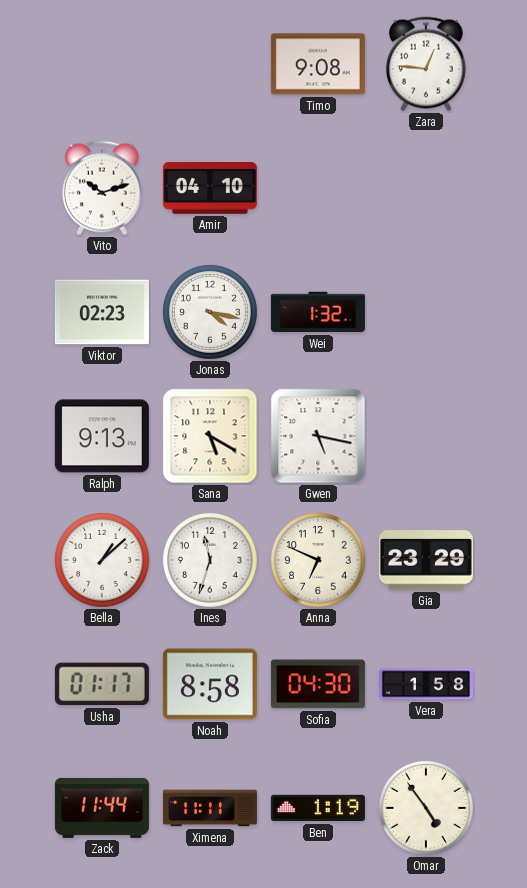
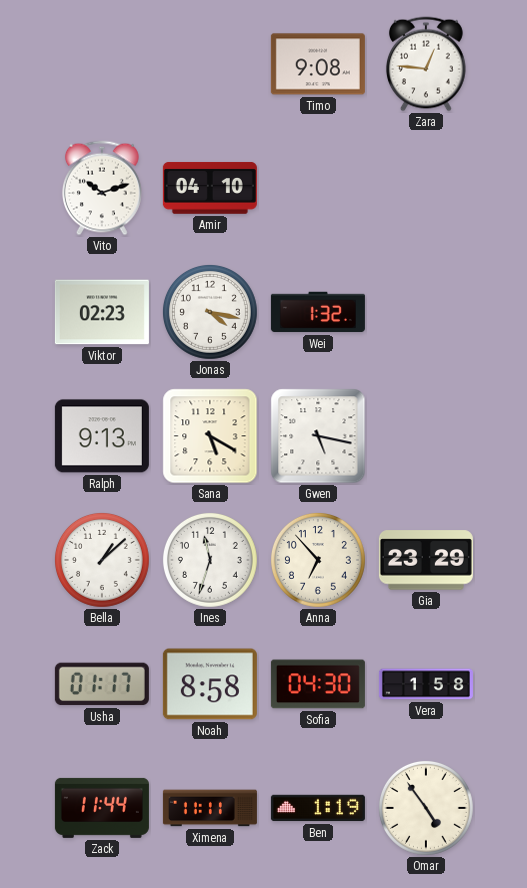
Anna: 6:49 -> 6:53
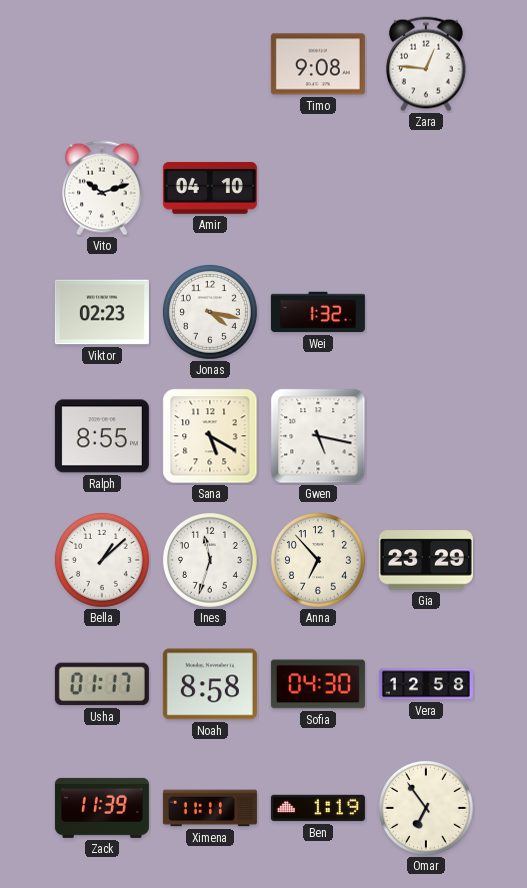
Ralph: 9:13 -> 8:55
Vera: 1:58 -> 12:58
Zack: 11:44 -> 11:39
Omar: 4:54 -> 6:54
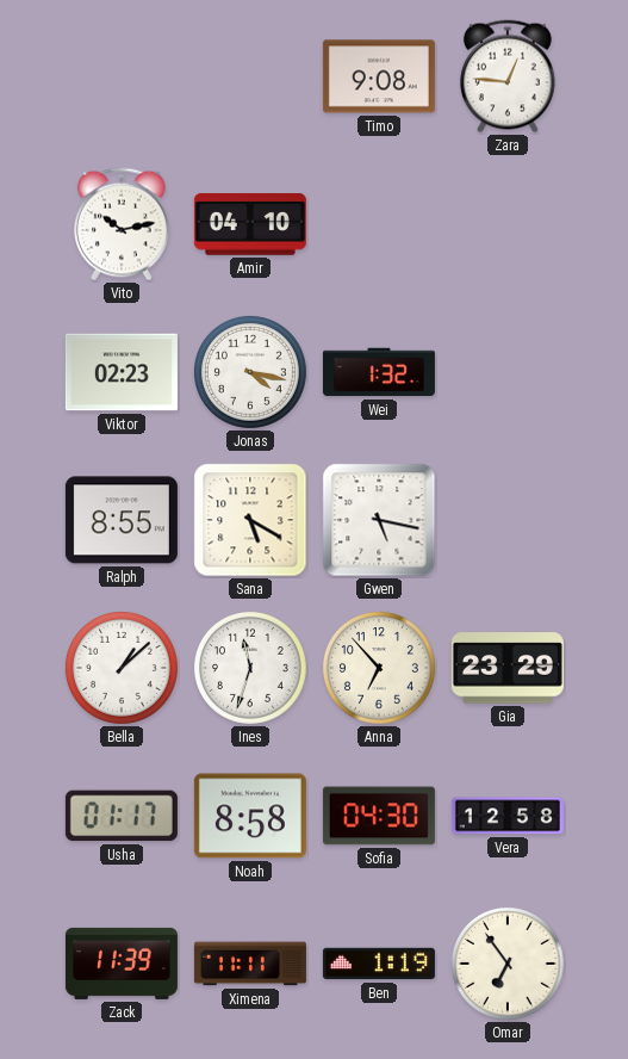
Vito: 10:12 -> 10:13
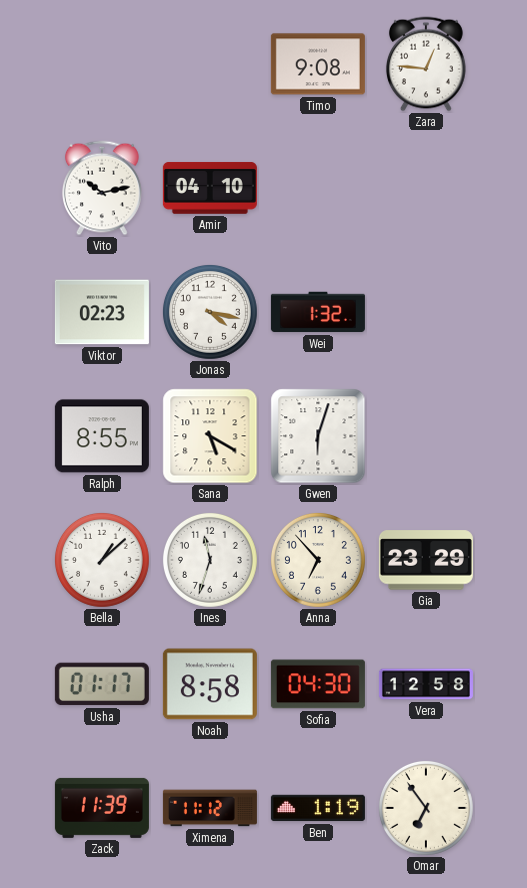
Gwen: 5:17 -> 6:03
Ximena: 11:11 -> 11:12
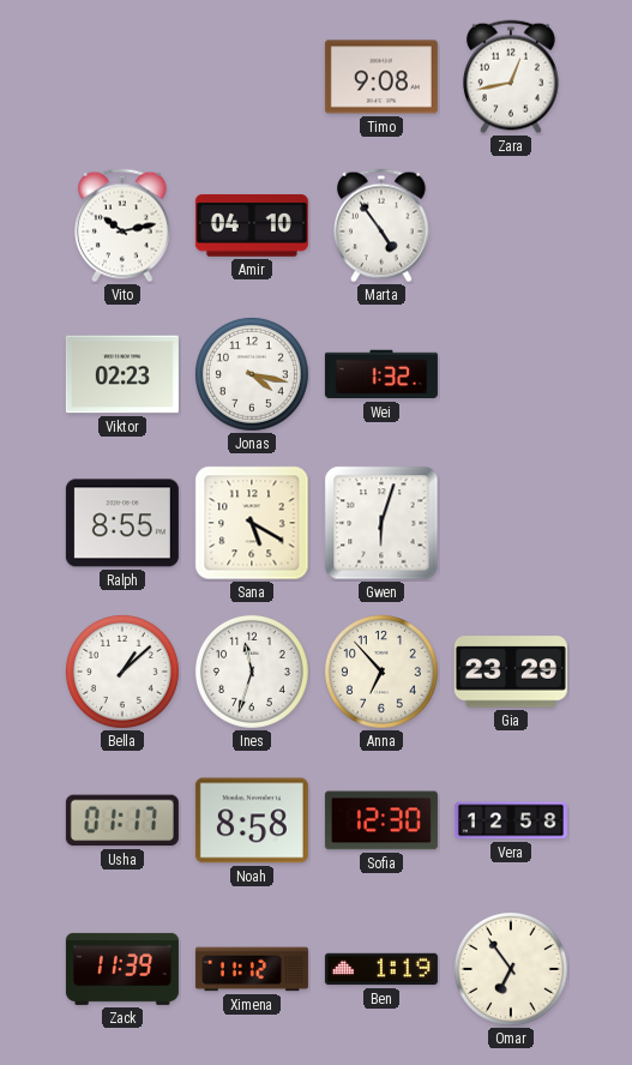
Zara: 12:46 -> 12:43
Marta: none -> 4:54
Sofia: 04:30 -> 12:30
